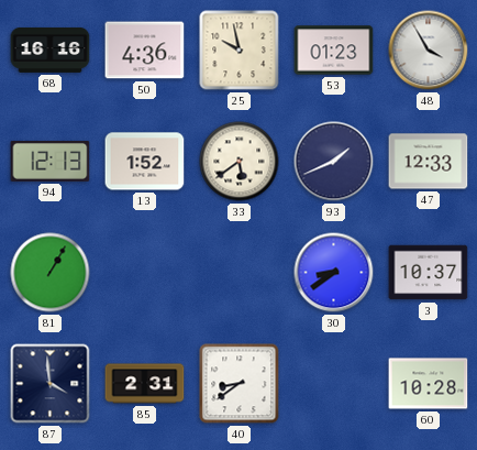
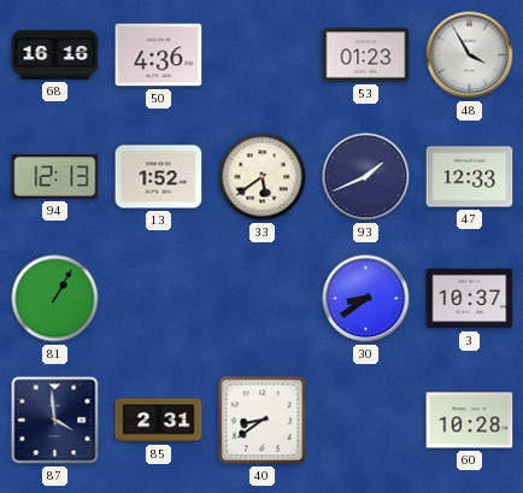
25: 9:58 -> none
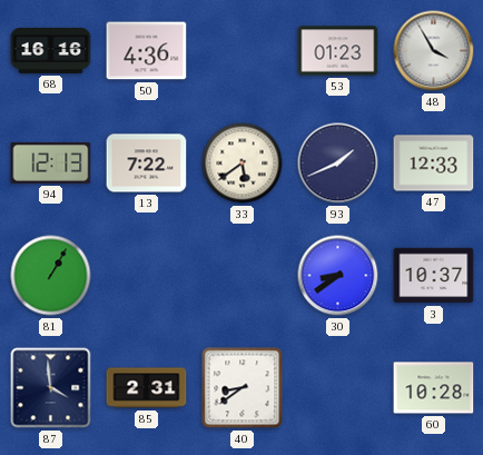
13: 1:52 -> 7:22
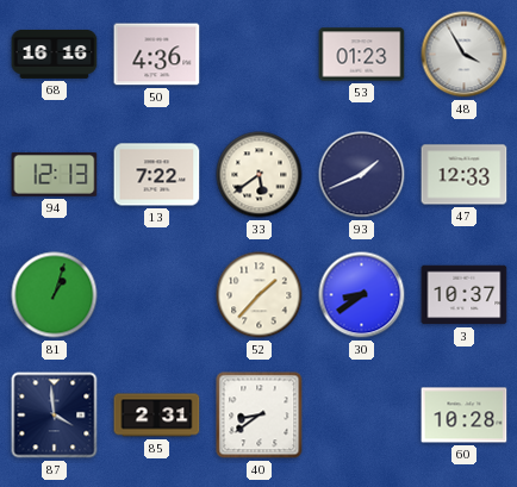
81: 1:05 -> 1:03
52: none -> 1:37
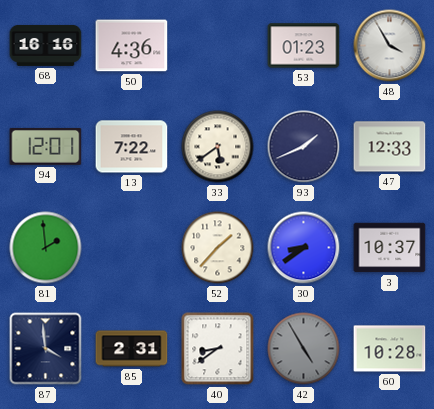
94: 12:13 -> 12:01
81: 1:03 -> 1:59
42: none -> 4:55
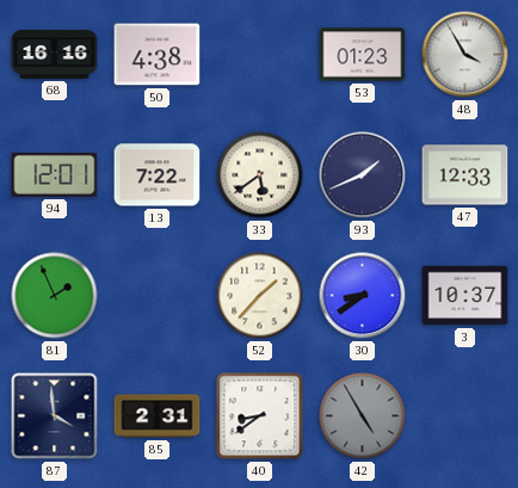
50: 4:36 -> 4:38
81: 1:59 -> 1:56
60: 10:28 -> none
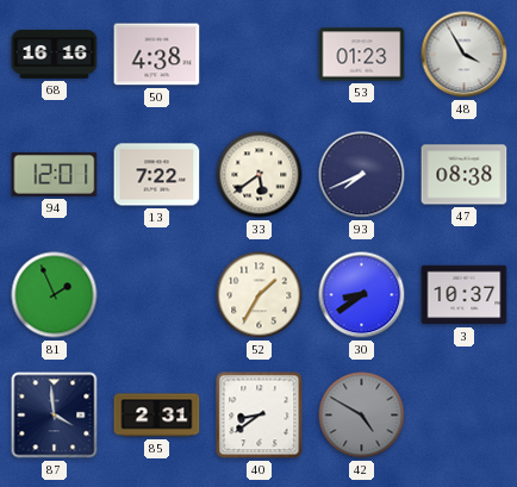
93: 1:41 -> 7:41
47: 12:33 -> 08:38
52: 1:37 -> 1:35
42: 4:55 -> 4:50
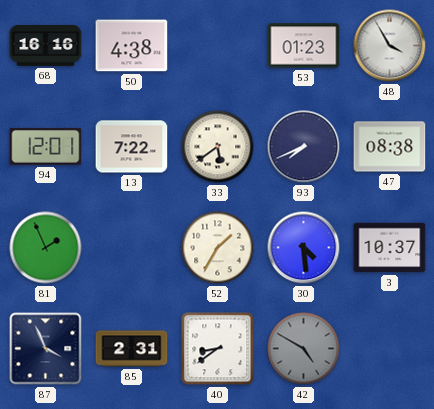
30: 8:39 -> 4:29
87: 3:59 -> 3:56
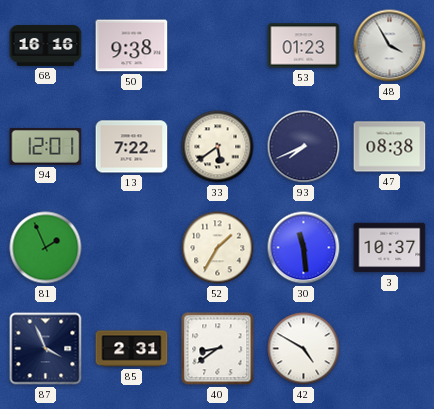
50: 4:38 -> 9:38
30: 4:29 -> 11:29
42 dial: grey -> white
